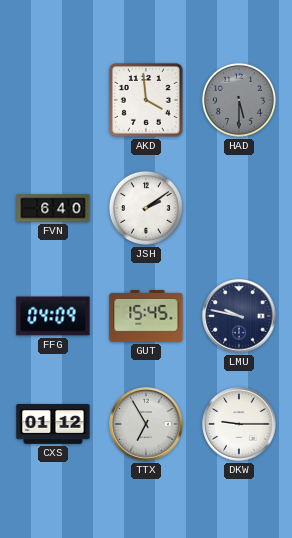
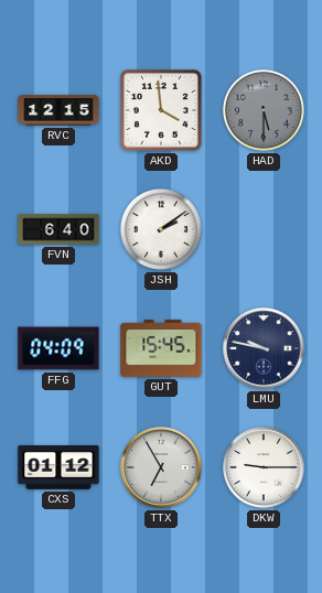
RVC: none -> 12:15
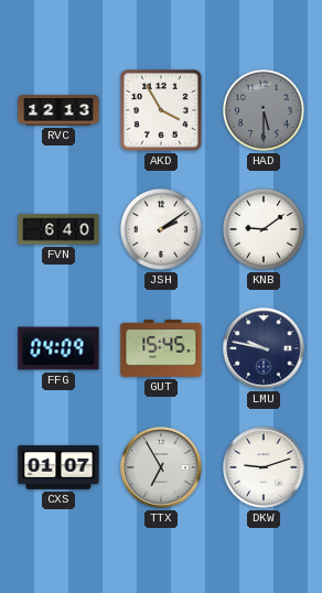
RVC: 12:15 -> 12:13
AKD: 3:59 -> 3:55
KNB: none -> 9:09
CXS: 01:12 -> 01:07
DKW: 9:15 -> 9:12
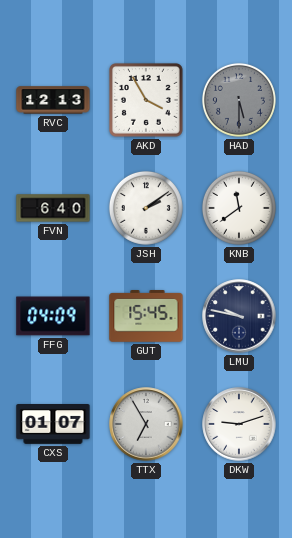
KNB: 9:09 -> 11:39
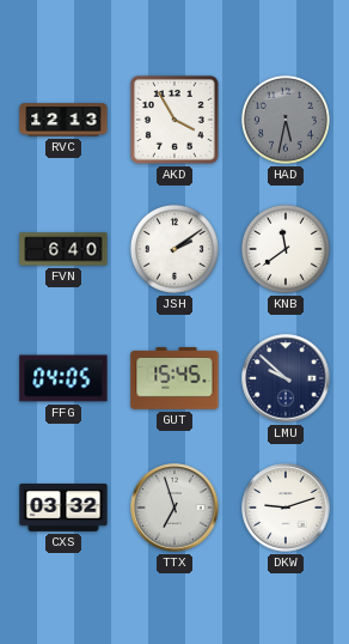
HAD: 5:30 -> 5:32
FFG: 04:09 -> 04:05
LMU: 9:47 -> 9:52
CXS: 01:07 -> 03:32
TTX: 6:55 -> 6:57
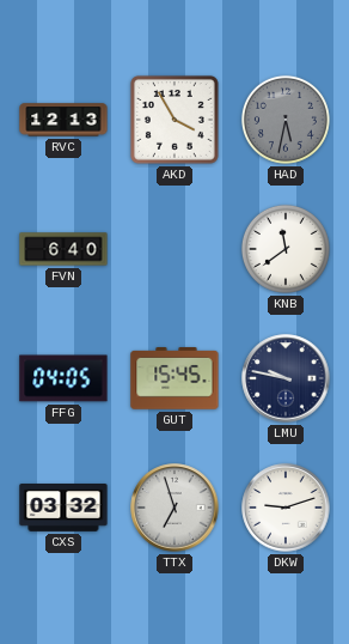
JSH: 2:09 -> none
LMU: 9:52 -> 9:47
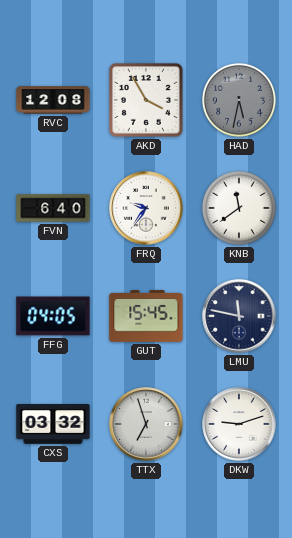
RVC: 12:13 -> 12:08
FRQ: none -> 9:36
LMU: 9:47 -> 11:47
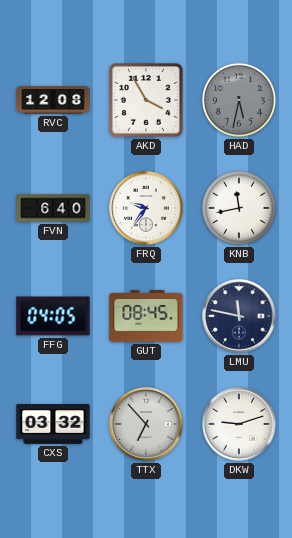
KNB: 11:39 -> 11:43
GUT: 15:45 -> 08:45
TTX: 6:57 -> 6:53
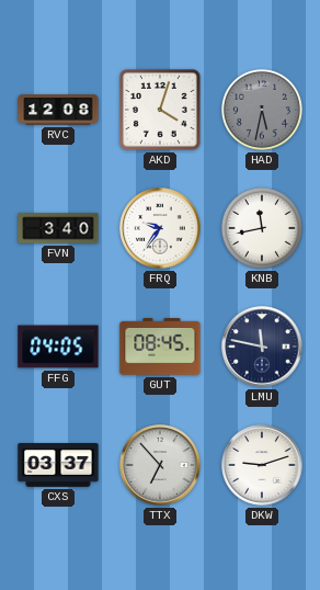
AKD: 3:55 -> 4:03
FVN: 6:40 -> 3:40
CXS: 03:32 -> 03:37
